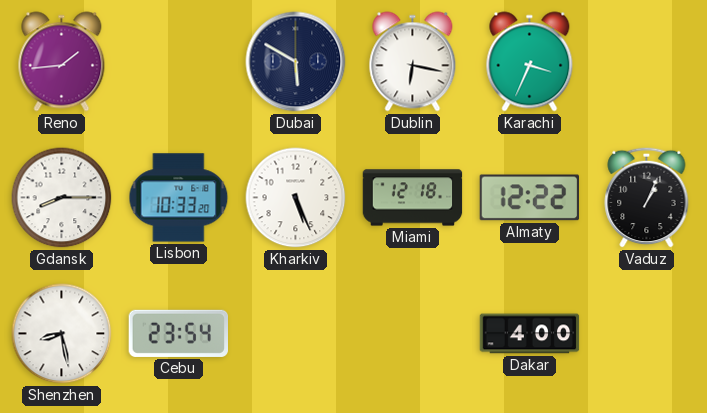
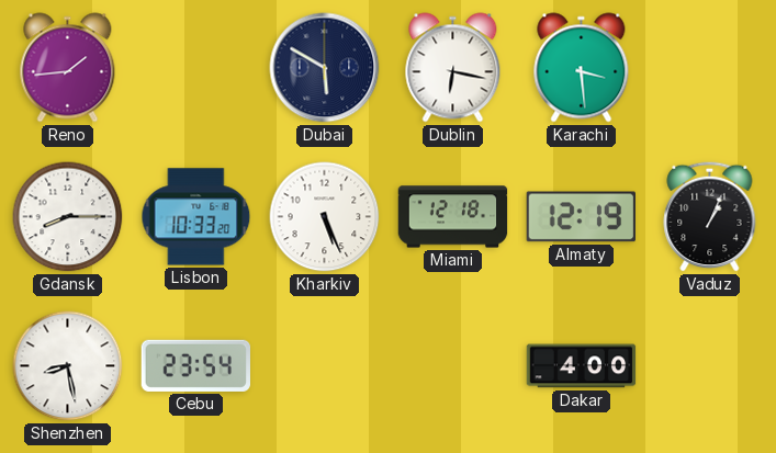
Karachi: 3:34 -> 3:29
Almaty: 12:22 -> 12:19
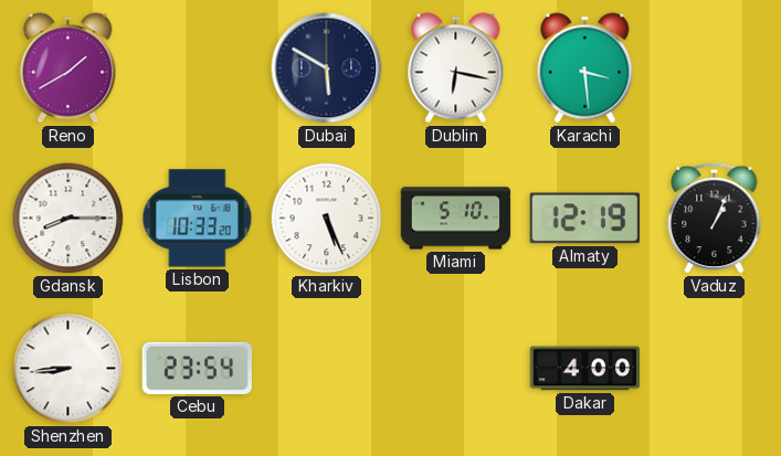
Reno: 1:44 -> 1:40
Miami: 12:18 -> 5:10
Shenzhen: 8:28 -> 8:44
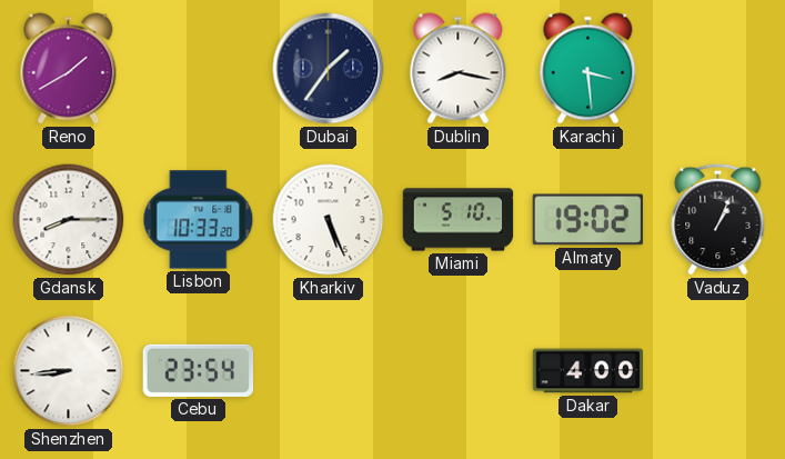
Dubai: 5:50 -> 1:36
Dublin: 6:17 -> 8:17
Almaty: 12:19 -> 19:02
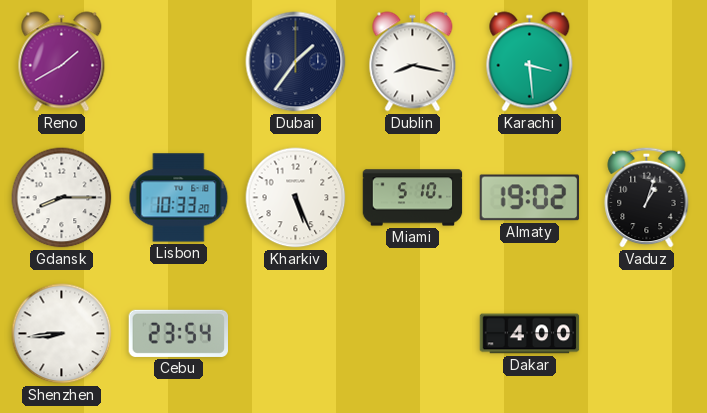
Vaduz: 1:04 -> 1:03
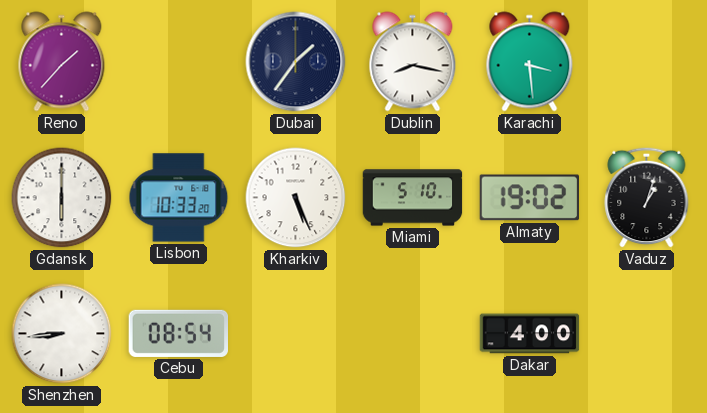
Reno: 1:40 -> 1:37
Gdansk: 8:15 -> 6:00
Cebu: 23:54 -> 08:54
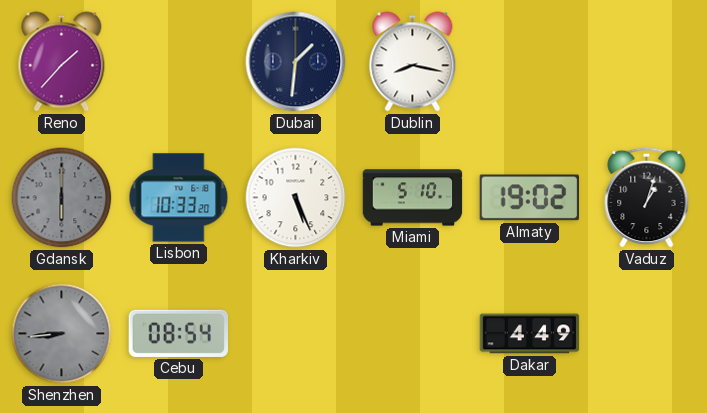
Dubai: 1:36 -> 1:31
Karachi: 3:29 -> none
Gdansk dial: white -> grey
Shenzhen dial: white -> grey
Dakar: 4:00 -> 4:49
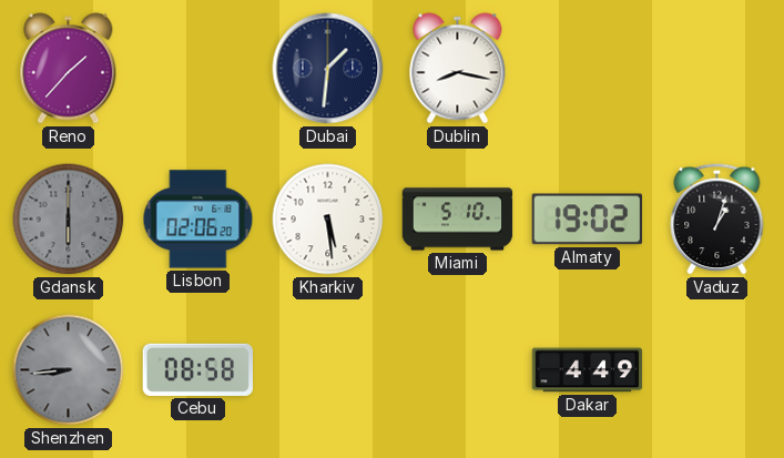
Lisbon: 10:33 -> 02:06
Kharkiv: 5:26 -> 5:29
Cebu: 08:54 -> 08:58
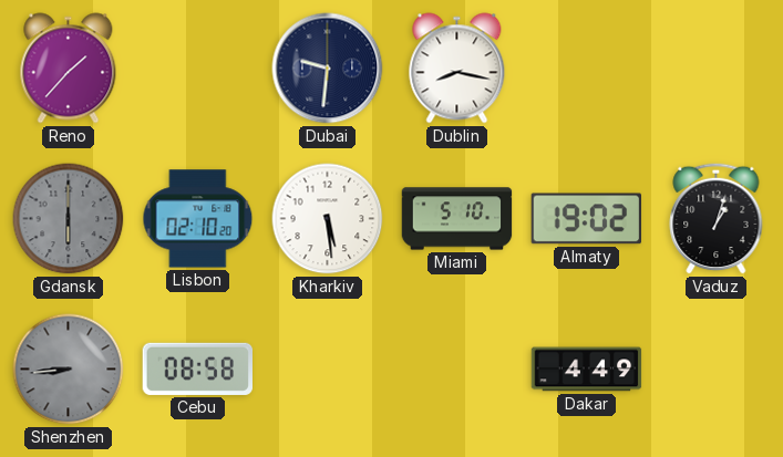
Dubai: 1:31 -> 9:31
Lisbon: 02:06 -> 02:10
